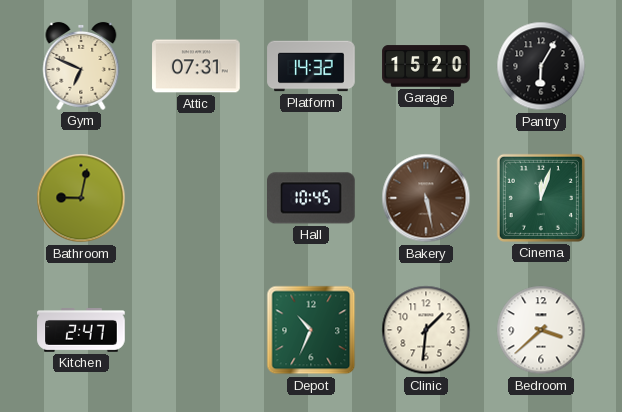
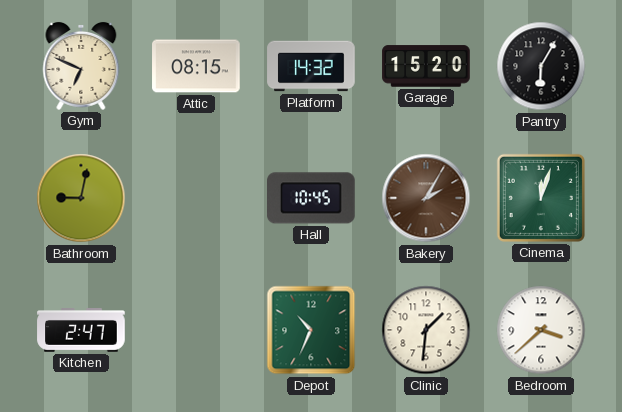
Attic: 07:31 -> 08:15
Bakery: 5:28 -> 2:05
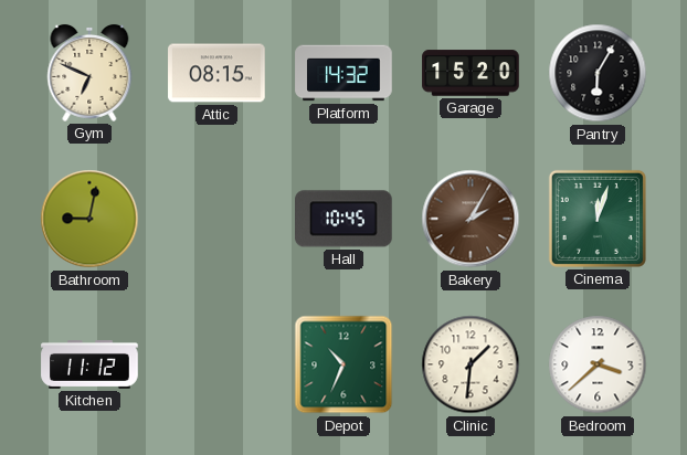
Kitchen: 2:47 -> 11:12
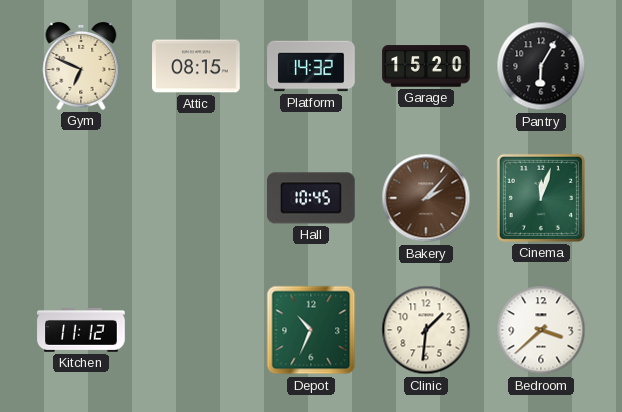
Bathroom: 9:02 -> none
Bakery: 2:05 -> 2:07
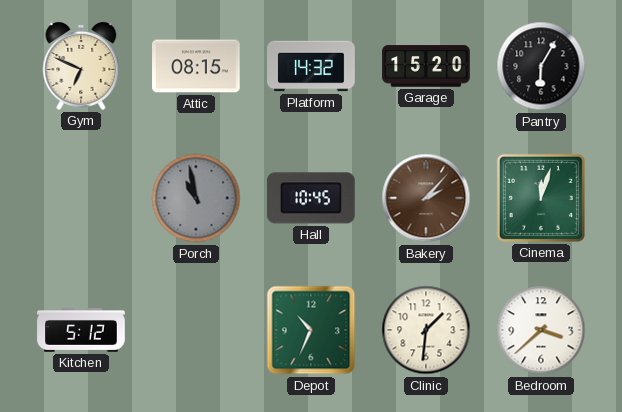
Porch: none -> 10:58
Kitchen: 11:12 -> 5:12
